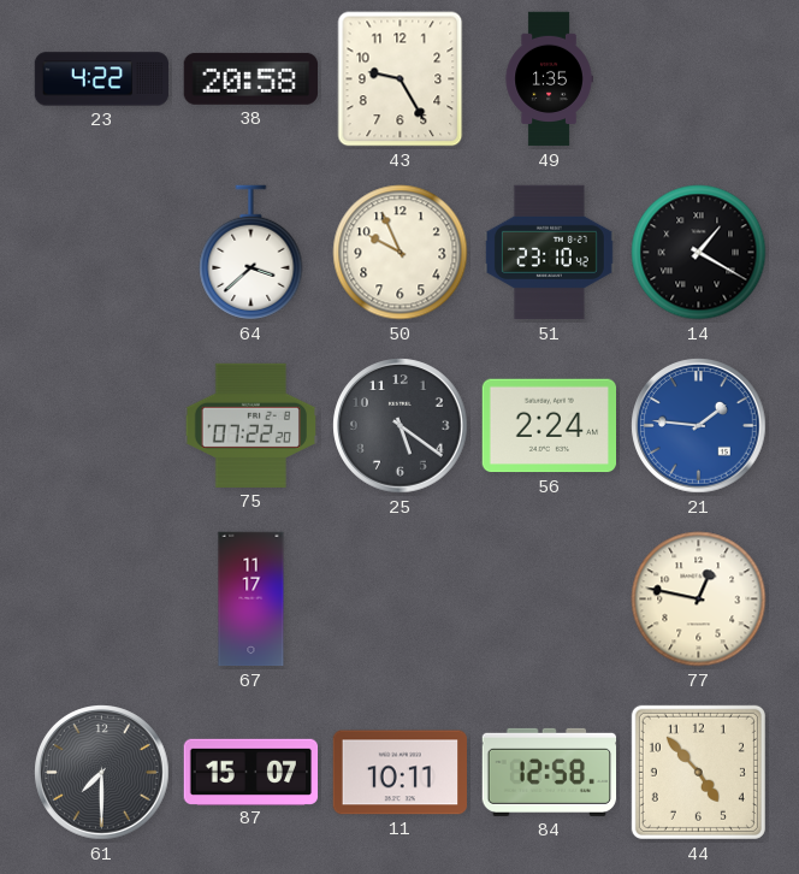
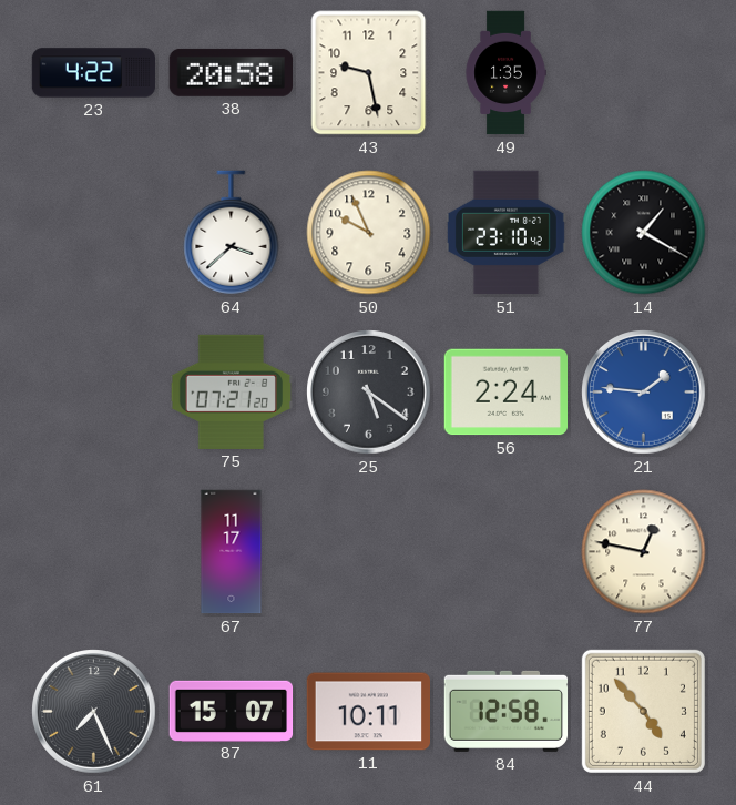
43: 9:25 -> 9:28
75: 07:22 -> 07:21
61: 7:30 -> 7:26
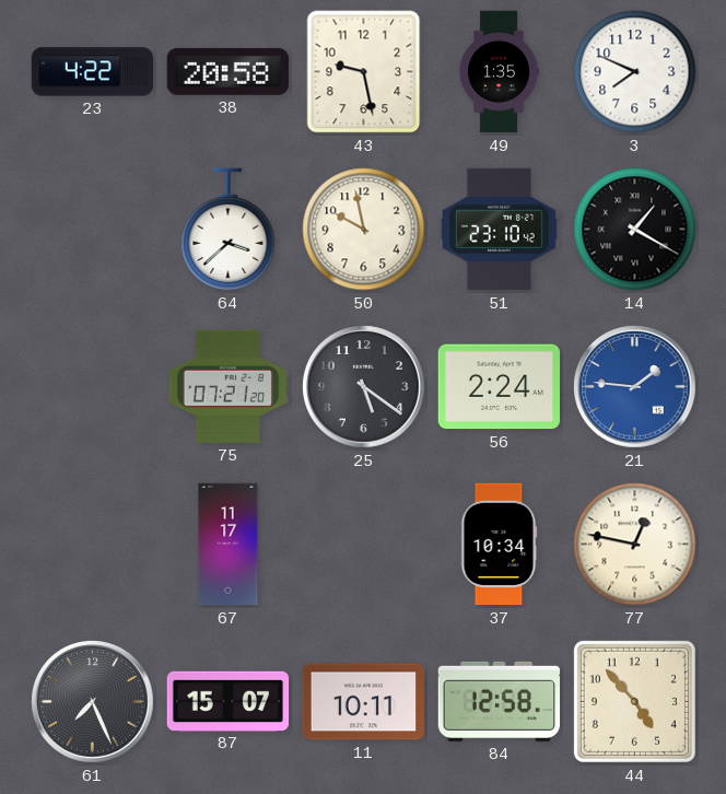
3: none -> 7:49
50: 9:56 -> 9:58
37: none -> 10:34
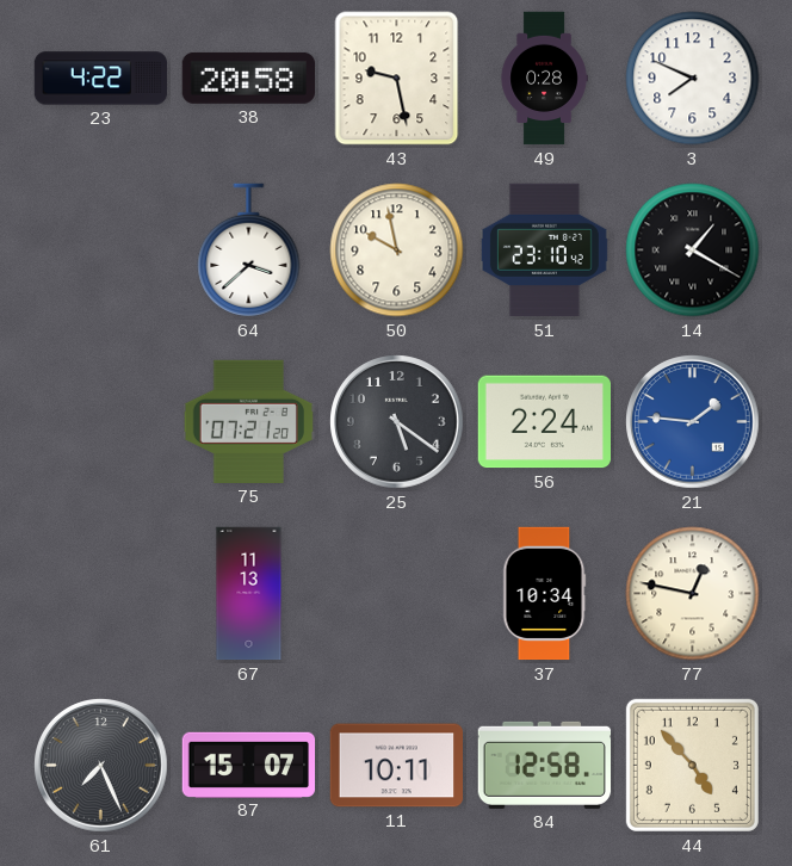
49: 1:35 -> 0:28
67: 11:17 -> 11:13
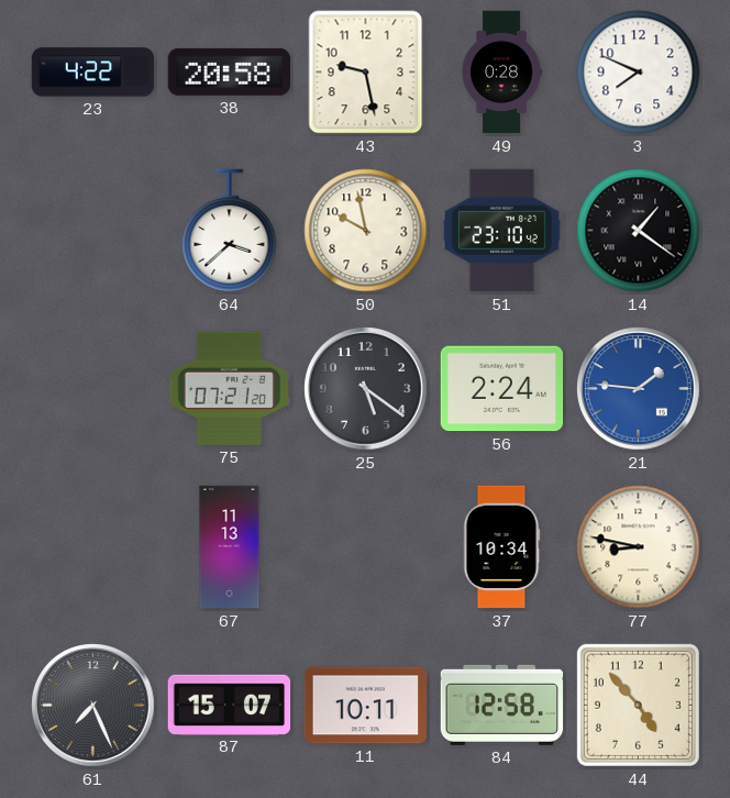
14: 1:20 -> 1:21
77: 12:47 -> 8:47
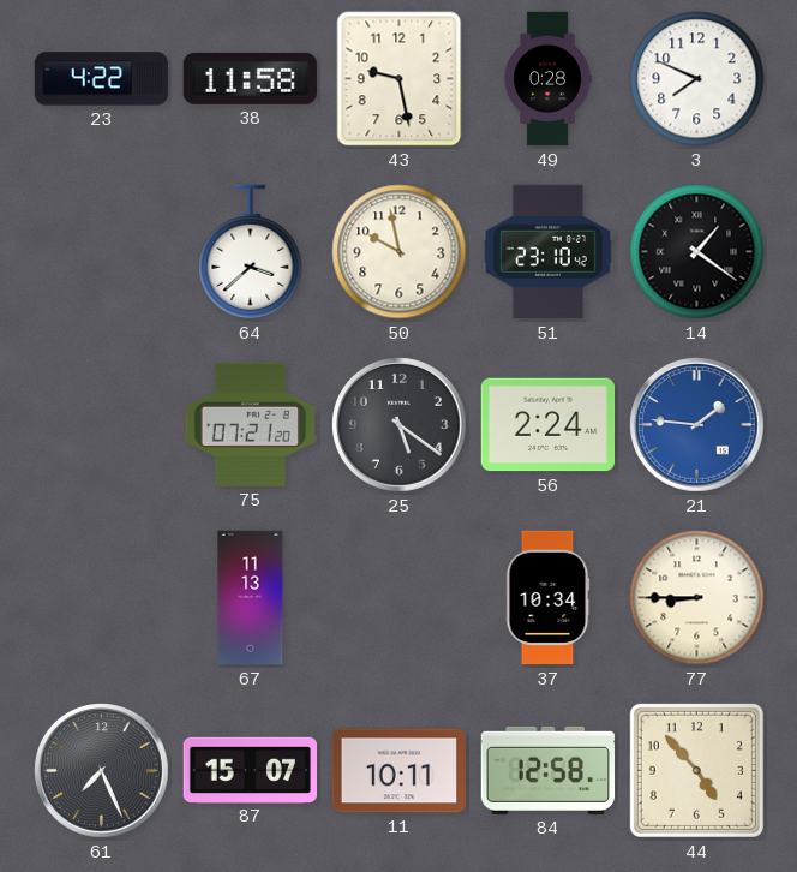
38: 20:58 -> 11:58
77: 8:47 -> 8:45
